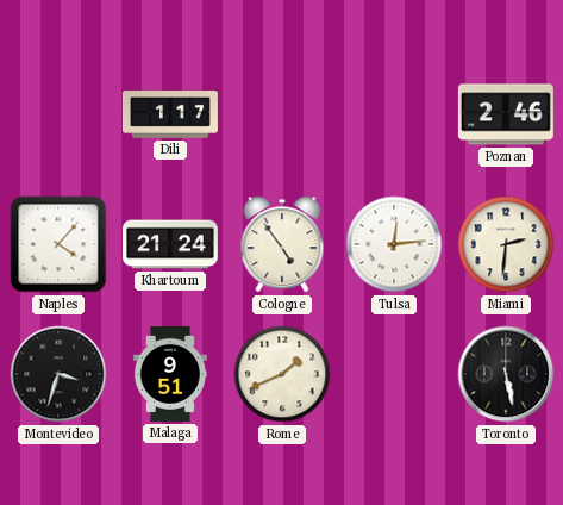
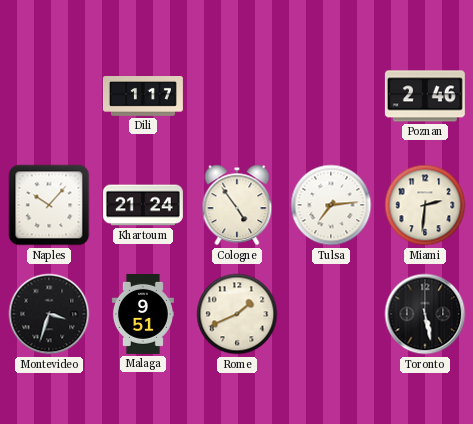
Naples: 4:07 -> 10:07
Tulsa: 12:14 -> 7:14
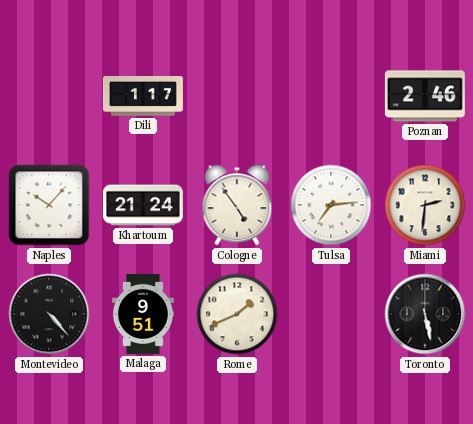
Montevideo: 3:33 -> 4:23
